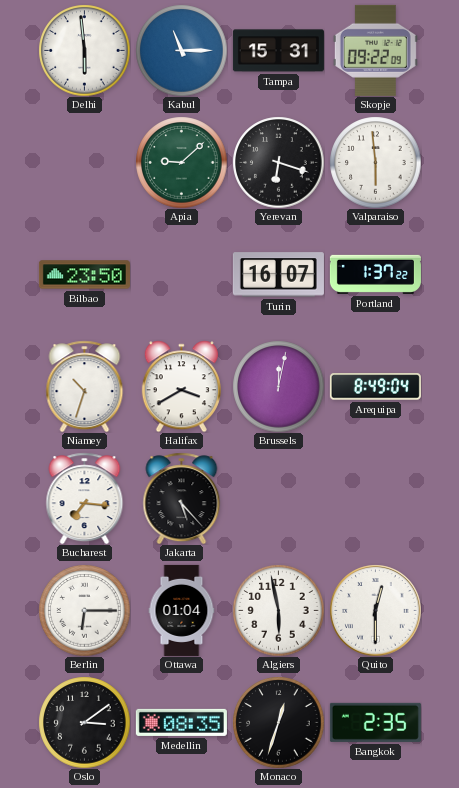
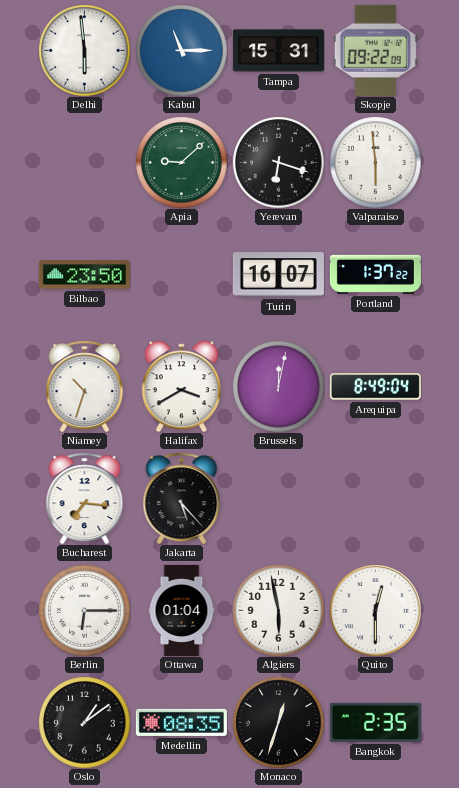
Oslo: 3:09 -> 1:09
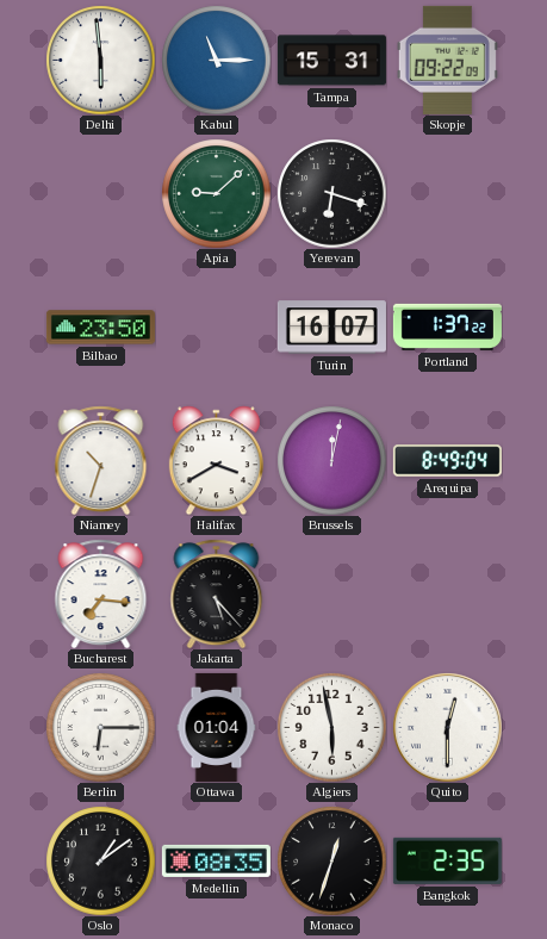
Valparaiso: 5:59 -> none
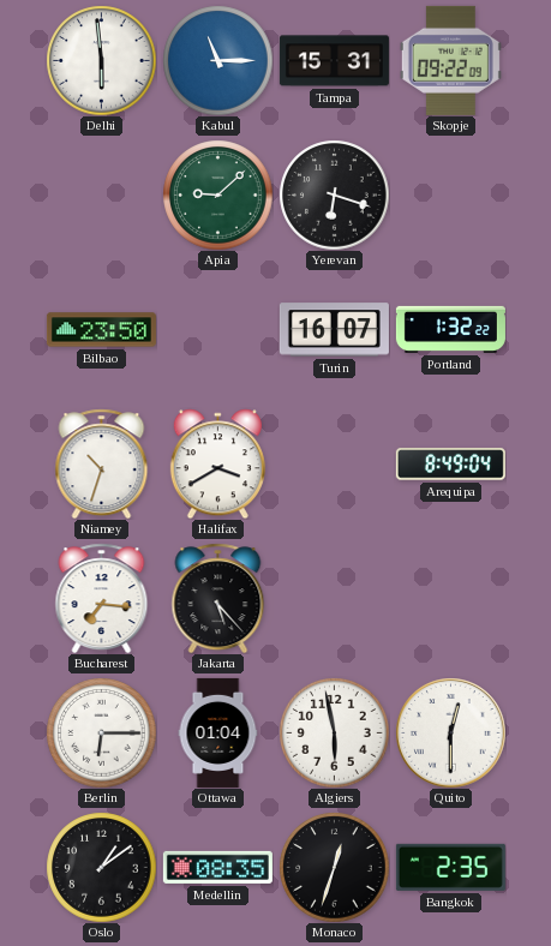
Portland: 1:37 -> 1:32
Brussels: 12:02 -> none
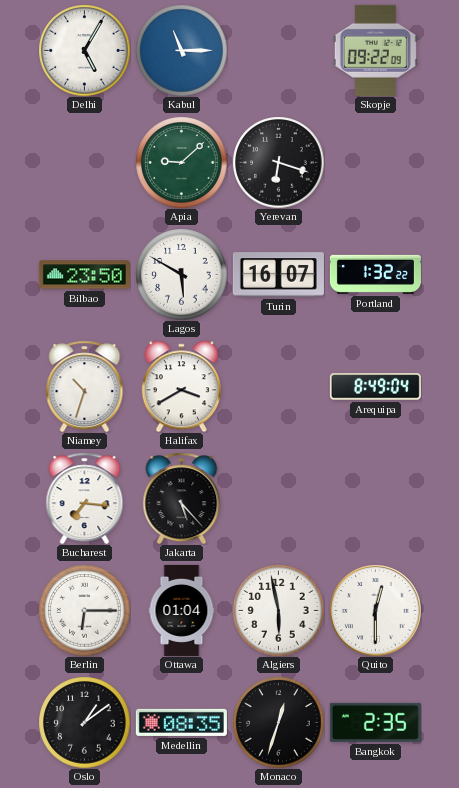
Delhi: 5:59 -> 5:05
Tampa: 15:31 -> none
Lagos: none -> 5:50
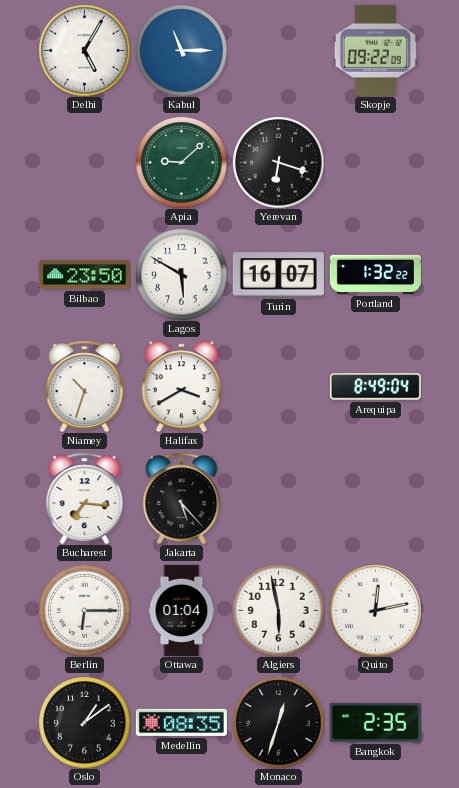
Quito: 12:30 -> 12:13
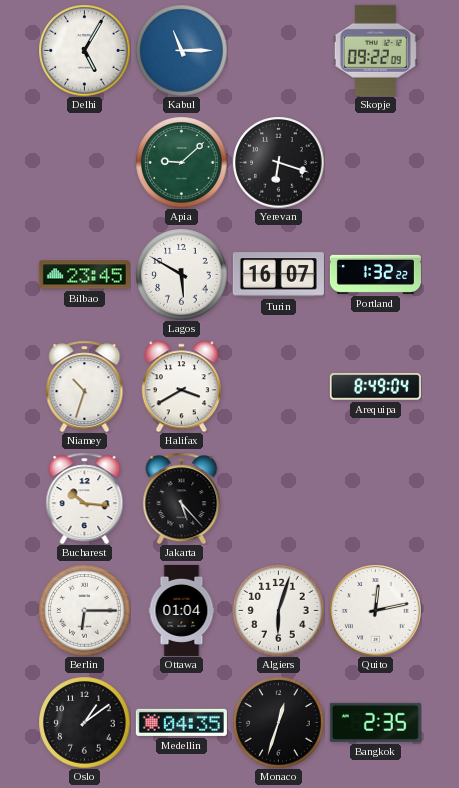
Bilbao: 23:50 -> 23:45
Bucharest: 7:16 -> 10:16
Algiers: 5:58 -> 6:03
Medellin: 08:35 -> 04:35
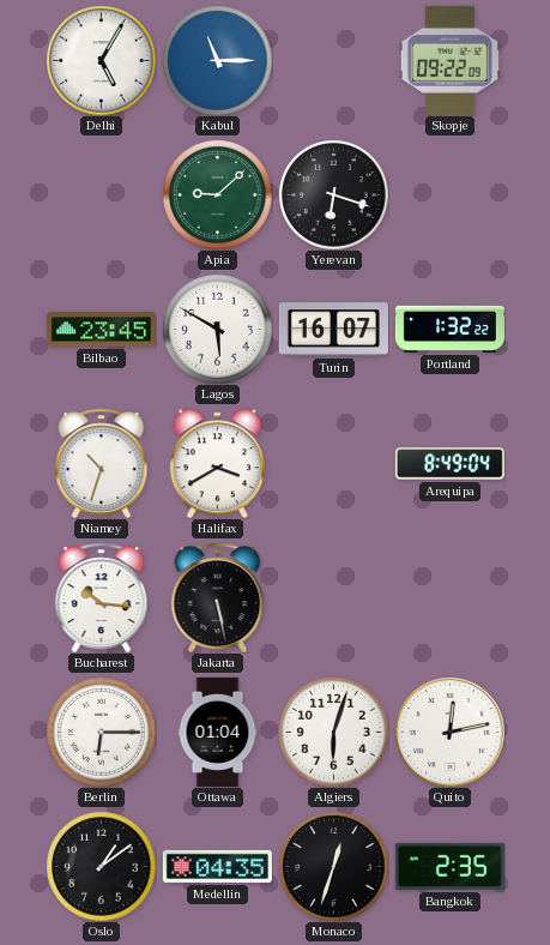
Jakarta: 5:23 -> 5:28
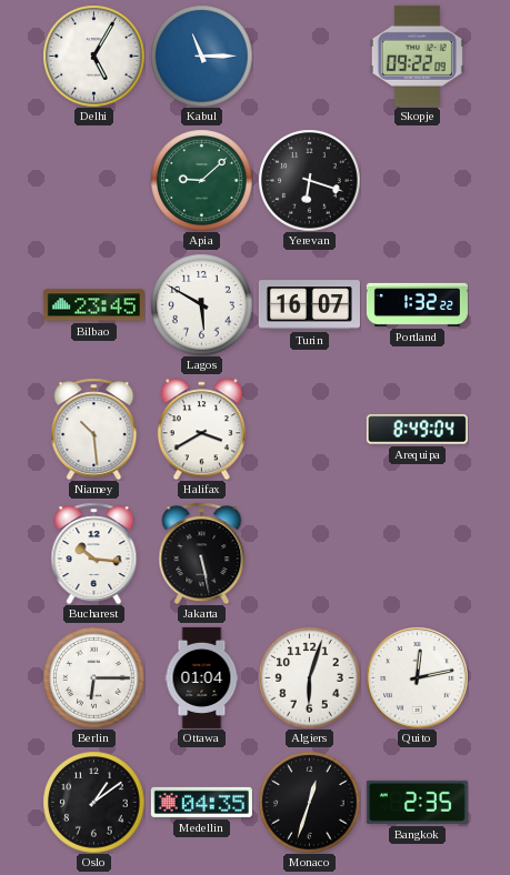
Niamey: 10:33 -> 10:29
